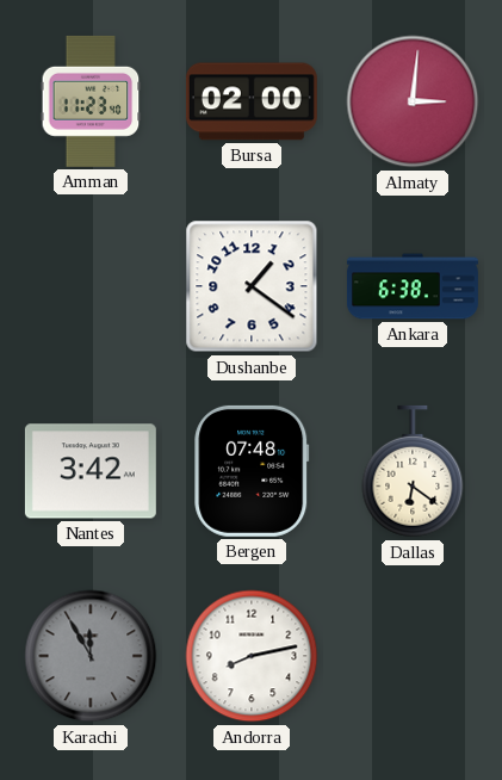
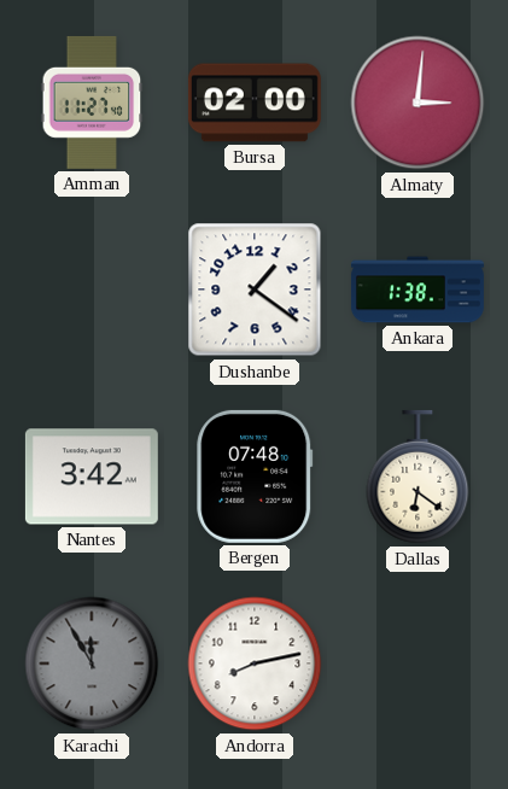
Amman: 11:23 -> 11:27
Ankara: 6:38 -> 1:38
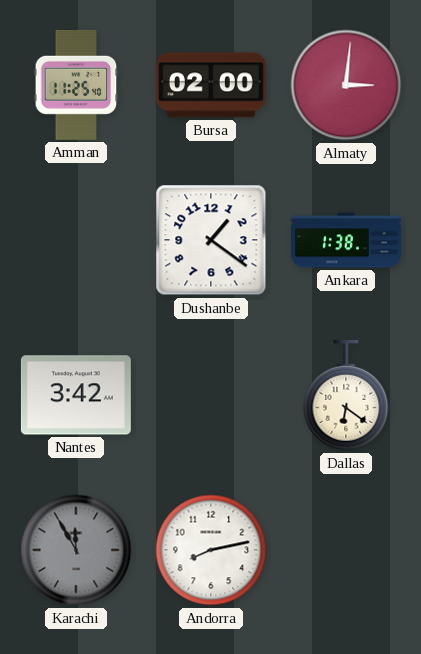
Amman: 11:27 -> 11:25
Bergen: 07:48 -> none
